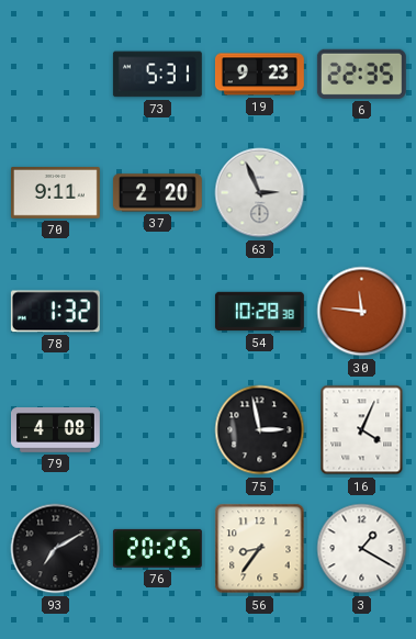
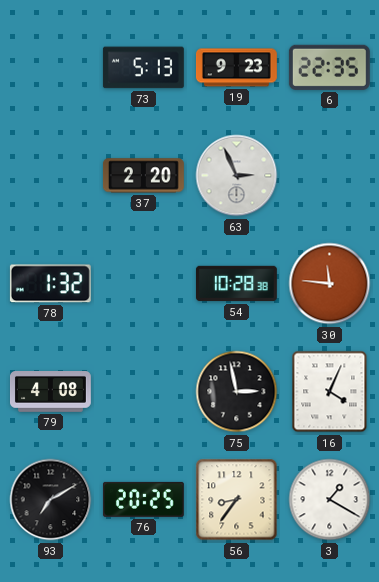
73: 5:31 -> 5:13
70: 9:11 -> none
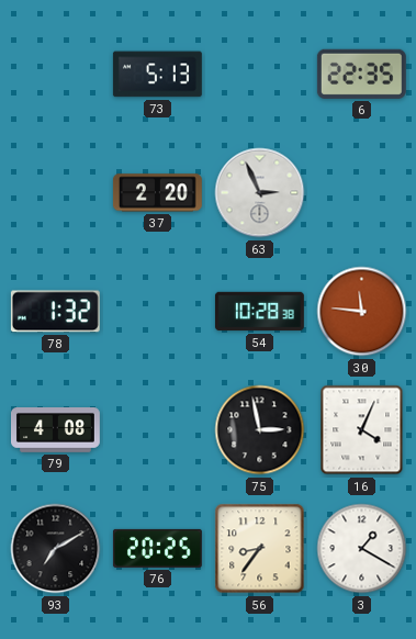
19: 9:23 -> none
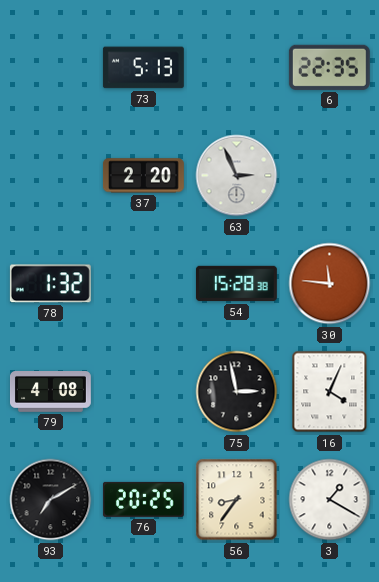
54: 10:28 -> 15:28
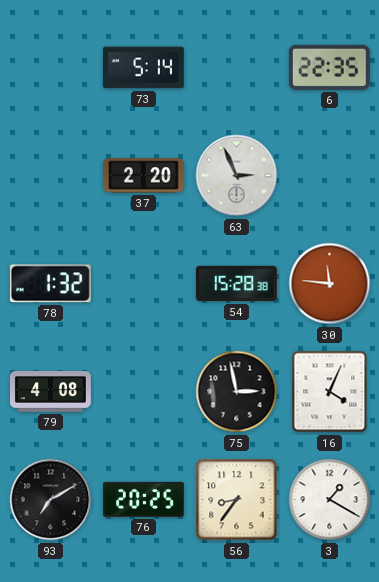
73: 5:13 -> 5:14
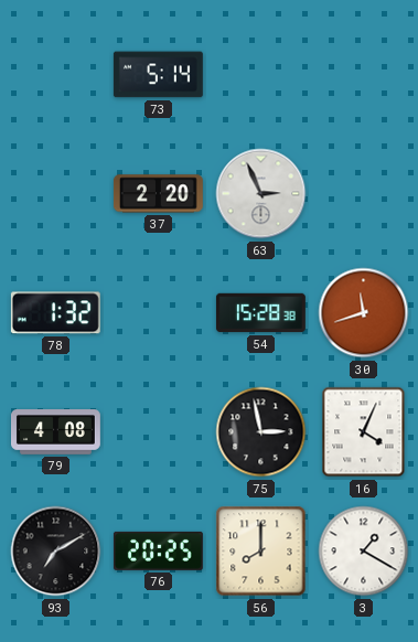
6: 22:35 -> none
30: 11:46 -> 11:42
56: 8:36 -> 8:00
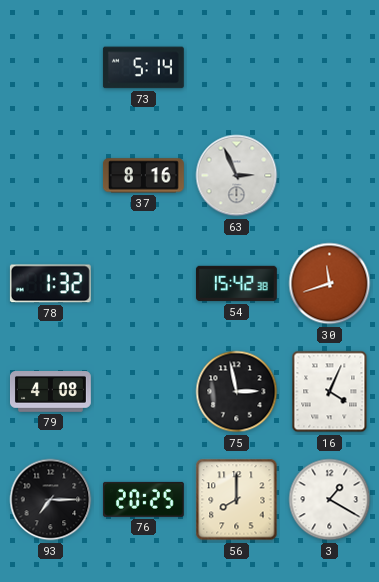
37: 2:20 -> 8:16
54: 15:28 -> 15:42
93: 7:10 -> 7:15
